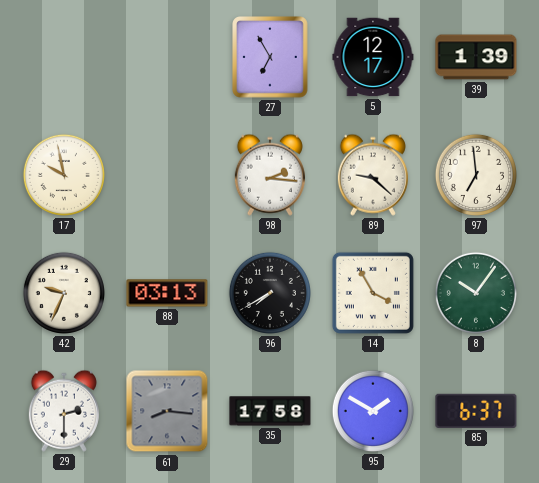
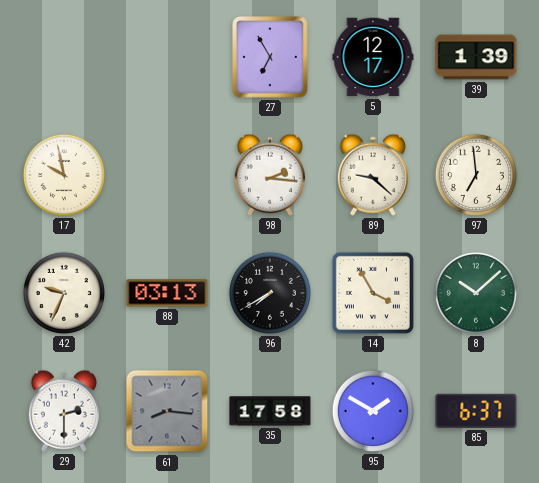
8: 10:06 -> 10:08
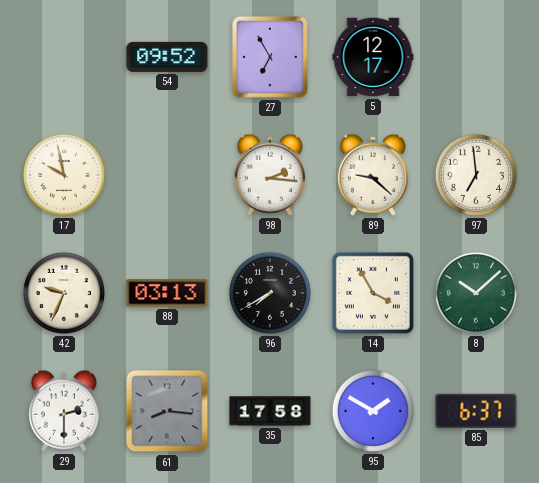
54: none -> 09:52
39: 1:39 -> none
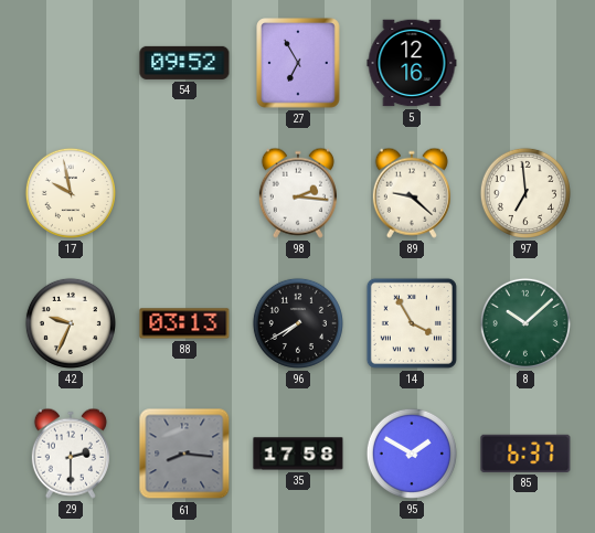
5: 12:17 -> 12:16
